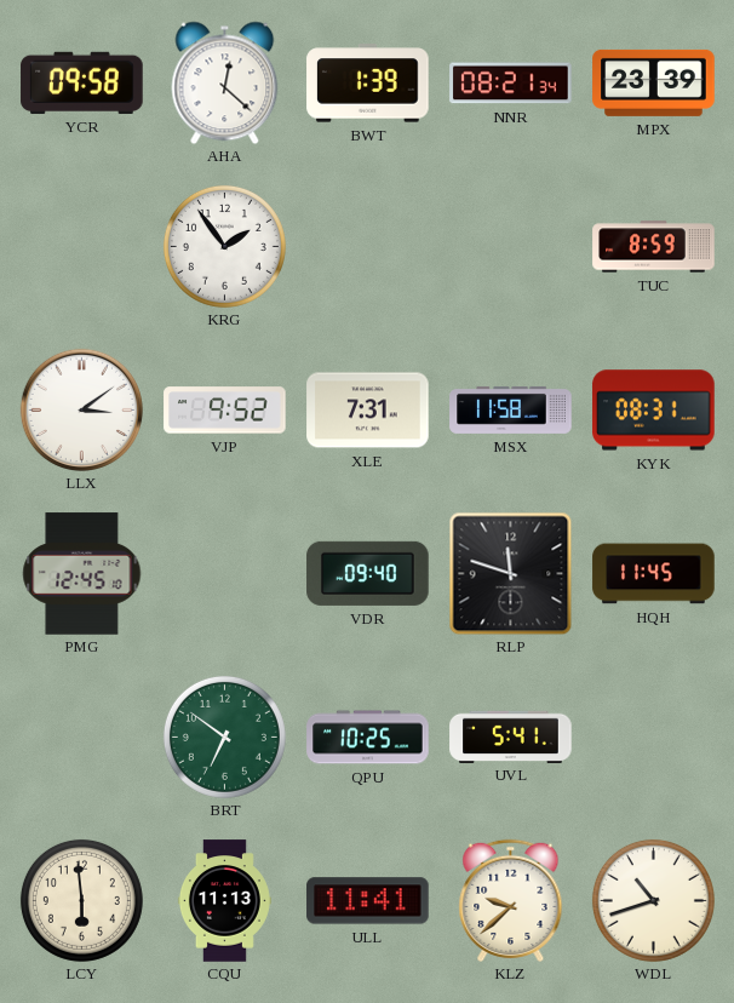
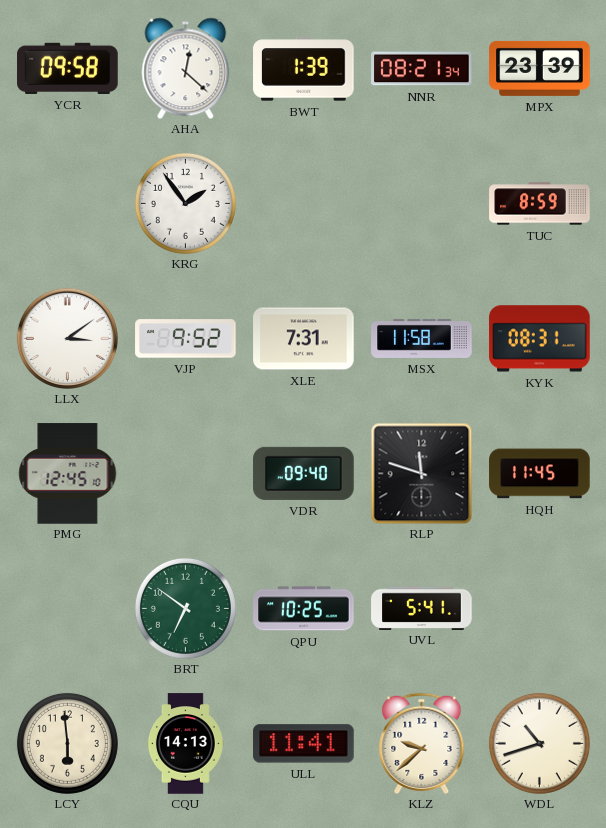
CQU: 11:13 -> 14:13
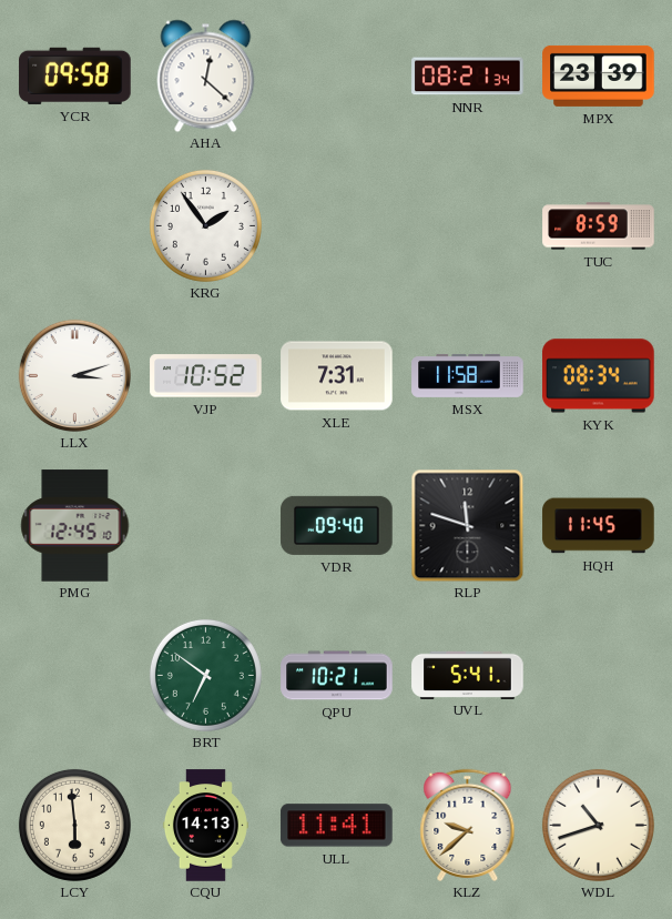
BWT: 1:39 -> none
LLX: 3:09 -> 3:12
VJP: 9:52 -> 10:52
KYK: 08:31 -> 08:34
QPU: 10:25 -> 10:21
